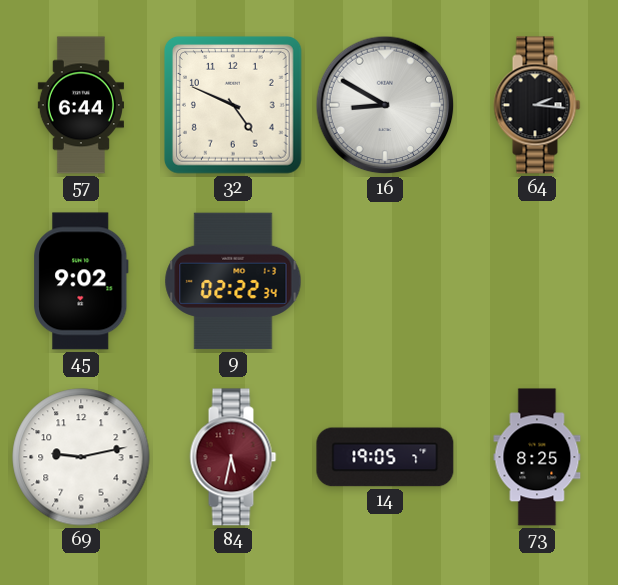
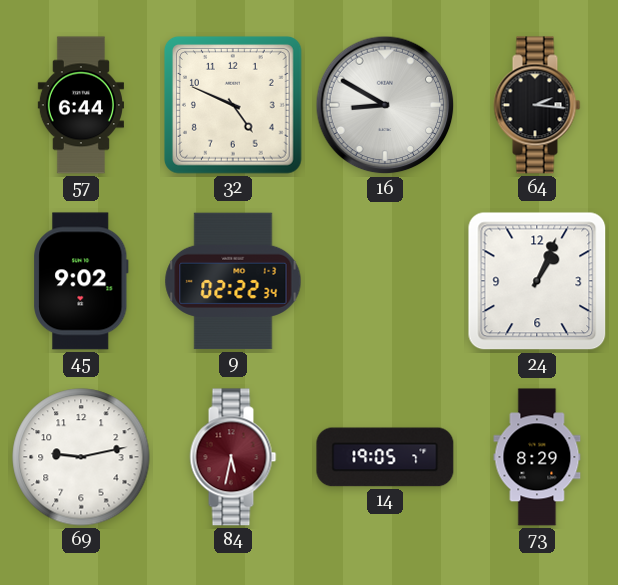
24: none -> 1:04
73: 8:25 -> 8:29
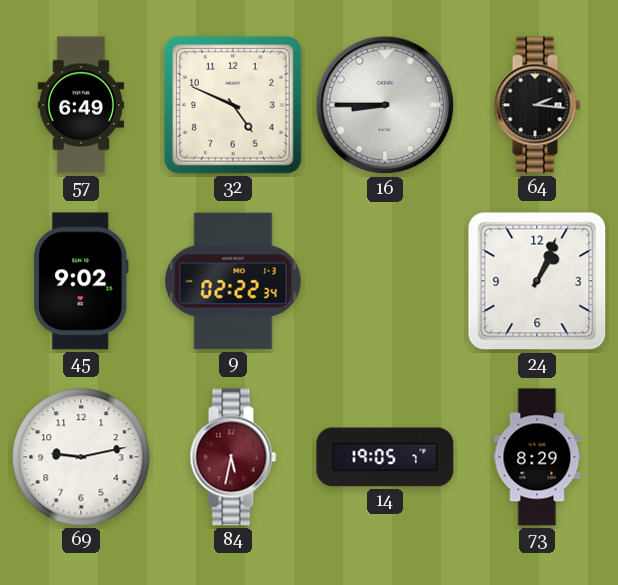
57: 6:44 -> 6:49
16: 8:50 -> 8:45
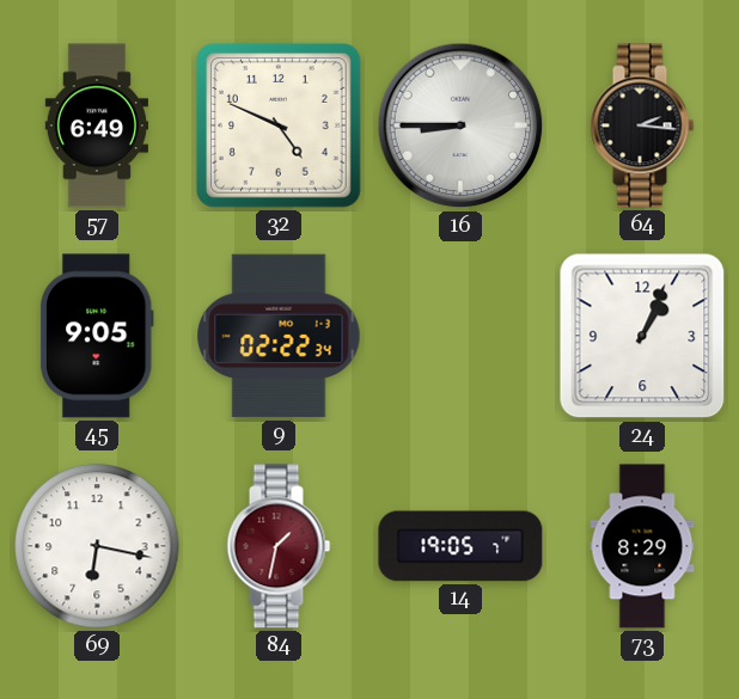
45: 9:02 -> 9:05
69: 9:13 -> 6:17
84: 5:32 -> 1:32
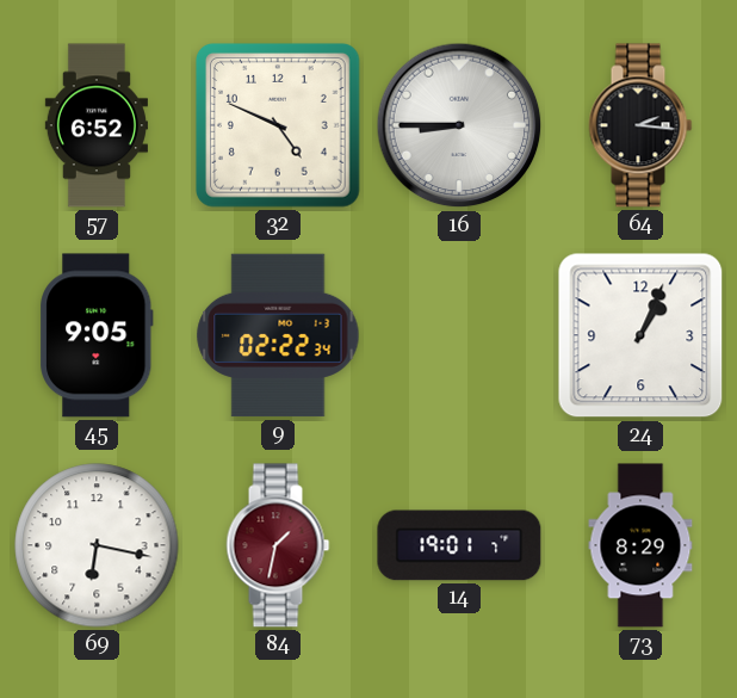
57: 6:49 -> 6:52
14: 19:05 -> 19:01
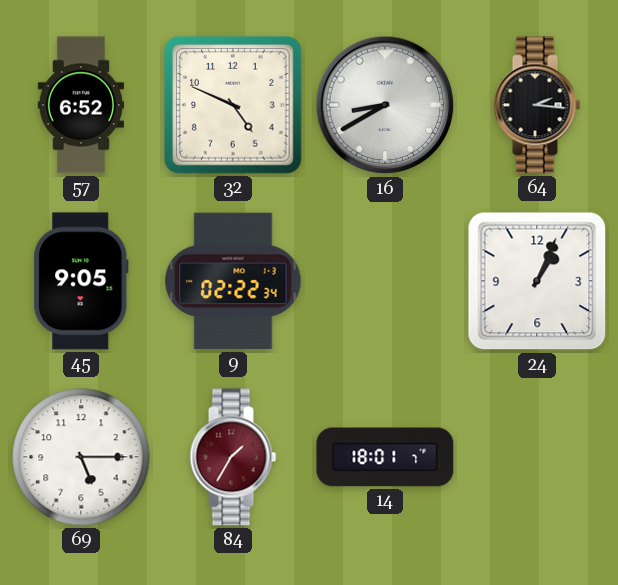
16: 8:45 -> 8:40
69: 6:17 -> 5:15
84: 1:32 -> 1:35
14: 19:01 -> 18:01
73: 8:29 -> none
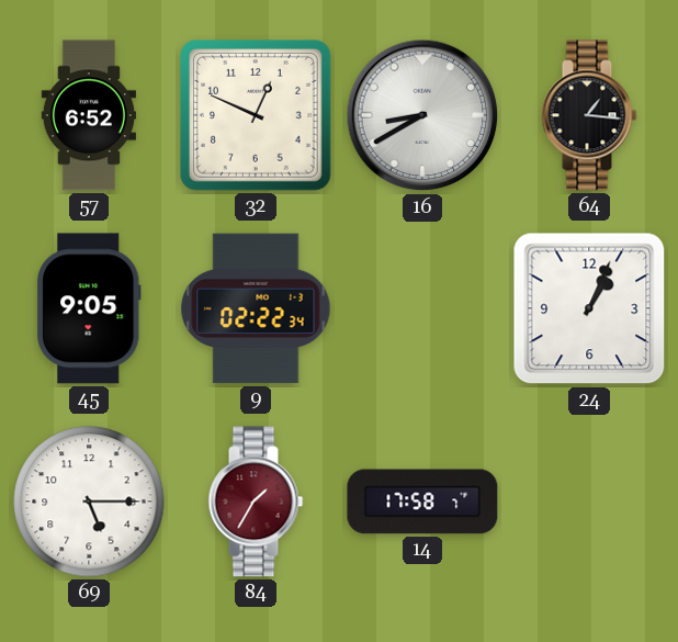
32: 4:49 -> 12:49
64: 2:16 -> 1:16
14: 18:01 -> 17:58
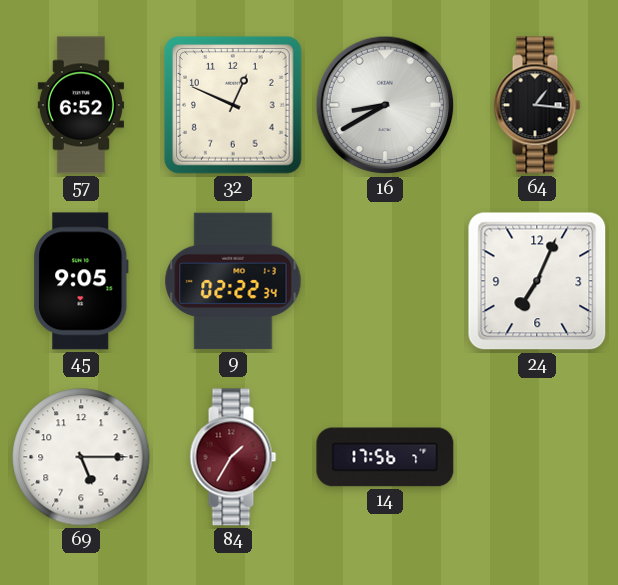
24: 1:04 -> 7:04
14: 17:58 -> 17:56
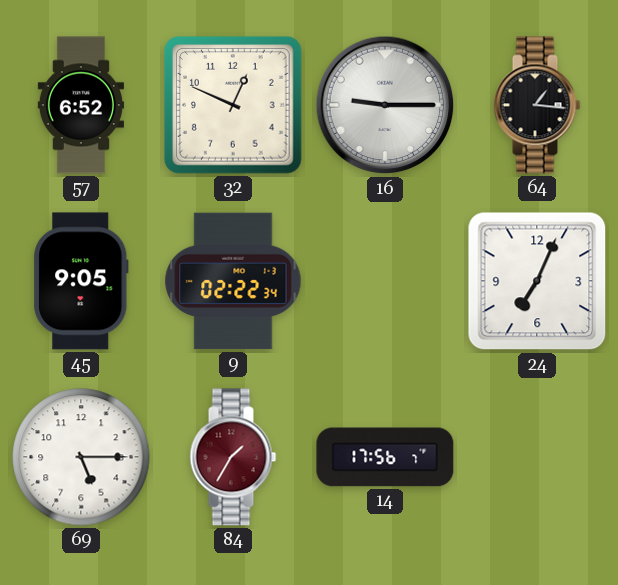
16: 8:40 -> 9:15
